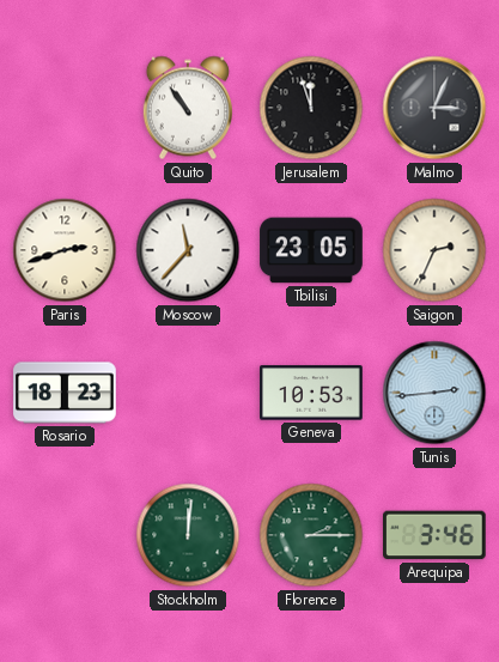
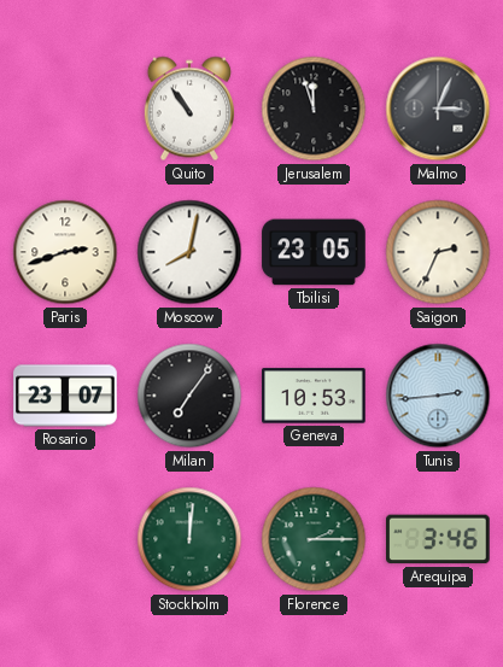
Moscow: 11:37 -> 8:02
Rosario: 18:23 -> 23:07
Milan: none -> 7:06
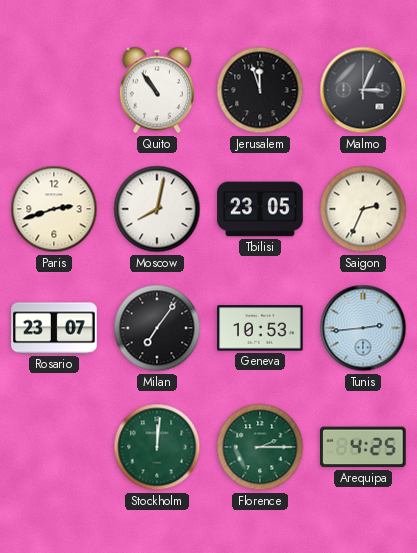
Arequipa: 3:46 -> 4:25
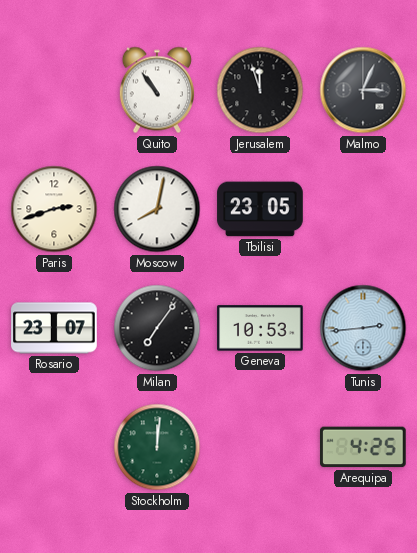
Saigon: 2:34 -> none
Florence: 2:15 -> none
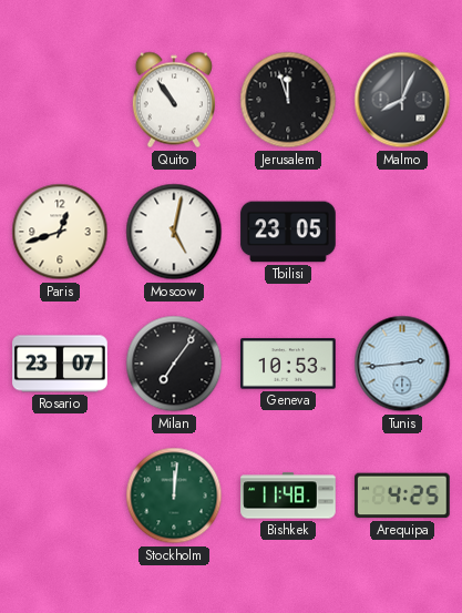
Malmo: 3:04 -> 8:04
Paris: 2:42 -> 12:42
Moscow: 8:02 -> 5:02
Bishkek: none -> 11:48
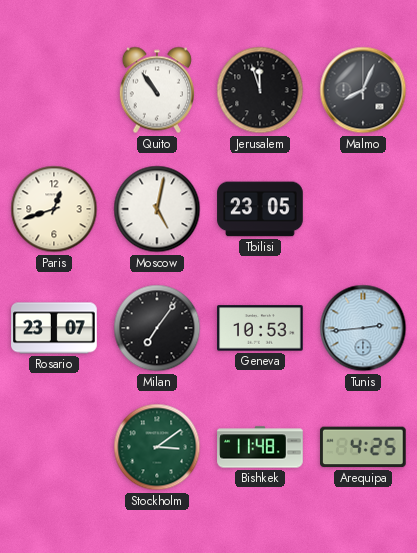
Stockholm: 12:01 -> 3:09
